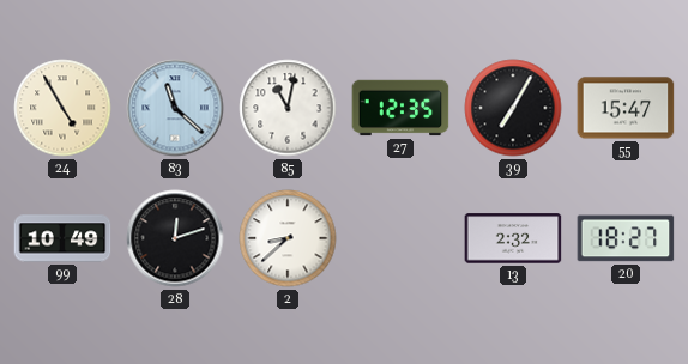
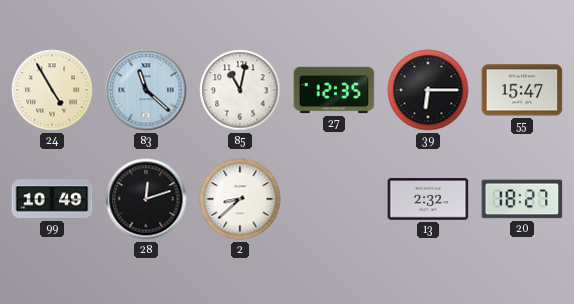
39: 7:05 -> 6:15
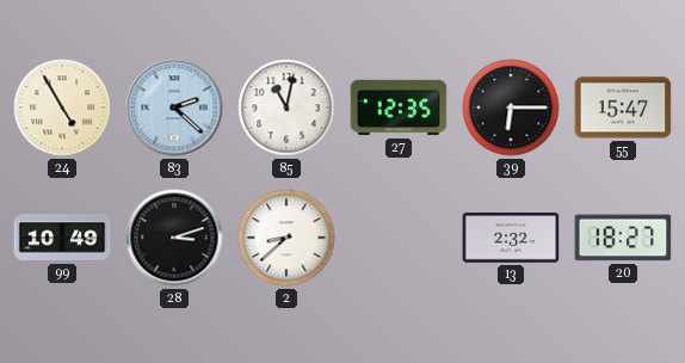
83: 11:22 -> 2:22
28: 12:12 -> 3:12
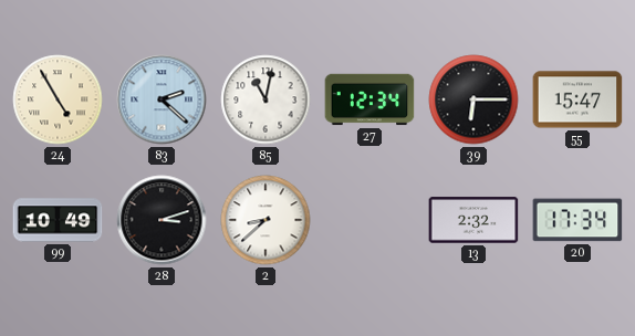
27: 12:35 -> 12:34
20: 18:27 -> 17:34
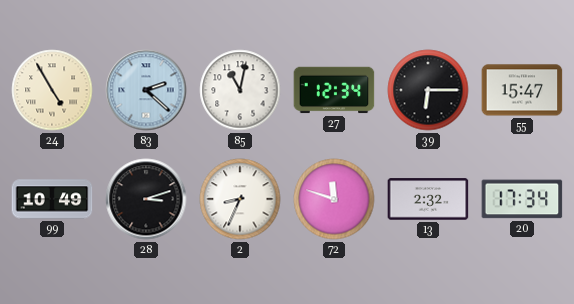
2: 8:38 -> 8:34
72: none -> 11:48
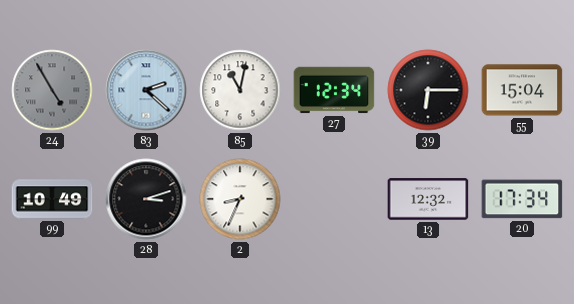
24 dial: cream -> grey
55: 15:47 -> 15:04
72: 11:48 -> none
13: 2:32 -> 12:32
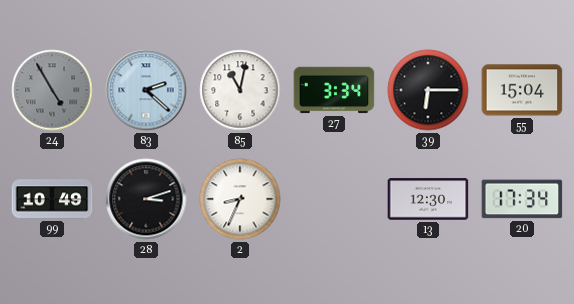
27: 12:34 -> 3:34
13: 12:32 -> 12:30
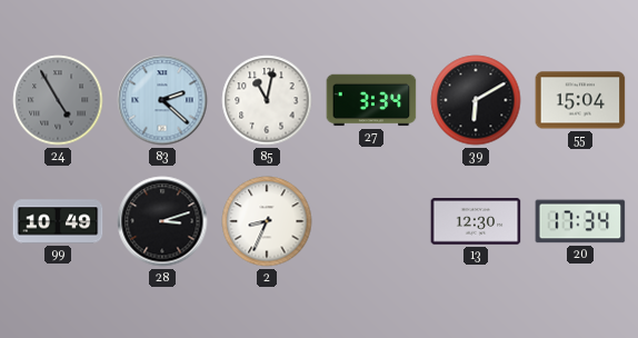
39: 6:15 -> 6:10
